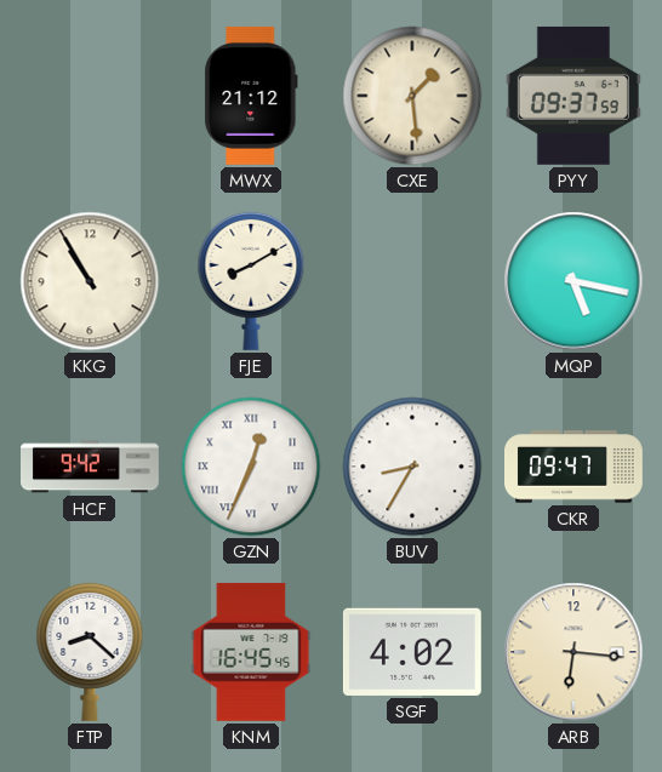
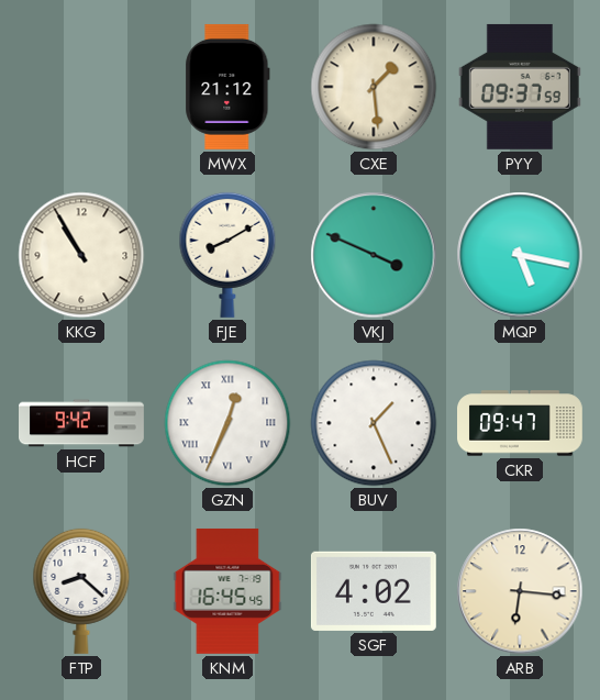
VKJ: none -> 3:49
BUV: 8:35 -> 1:26
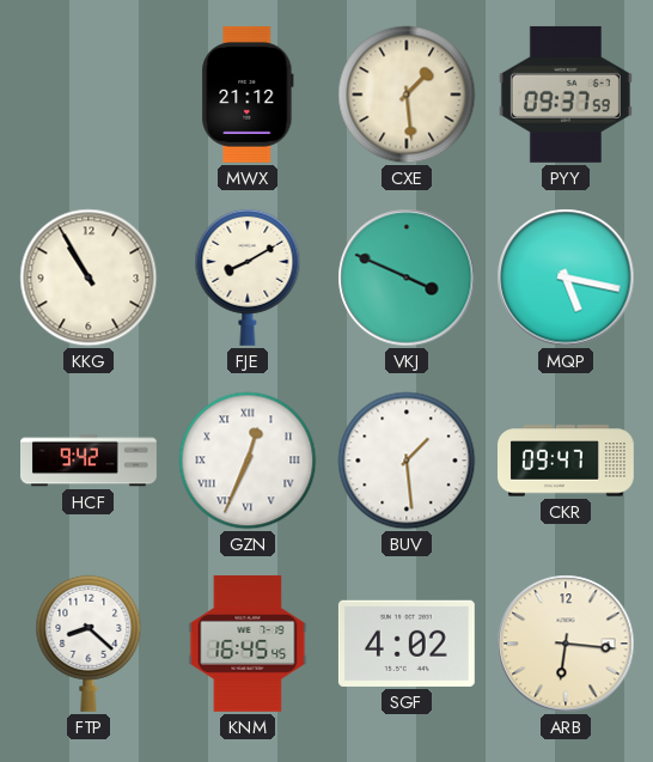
BUV: 1:26 -> 1:29
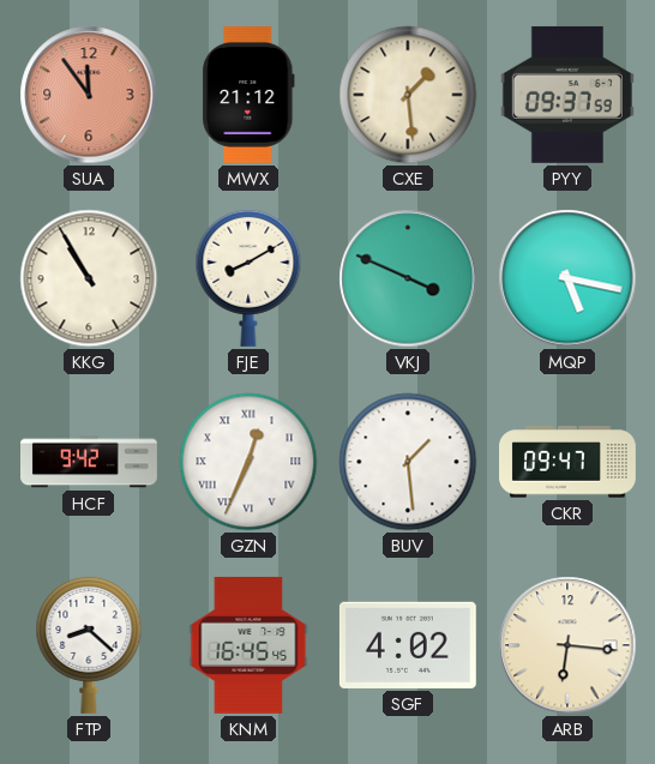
SUA: none -> 11:54
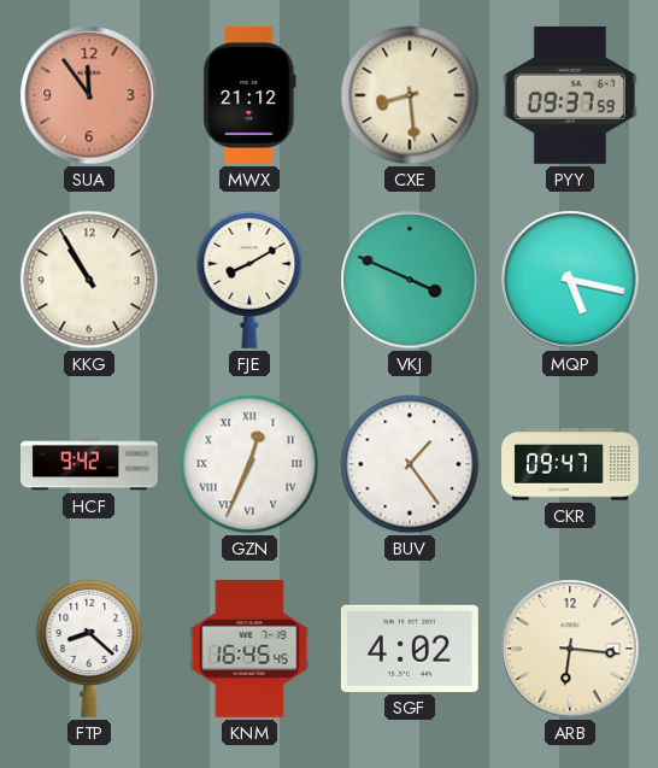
CXE: 1:29 -> 8:29
BUV: 1:29 -> 1:24
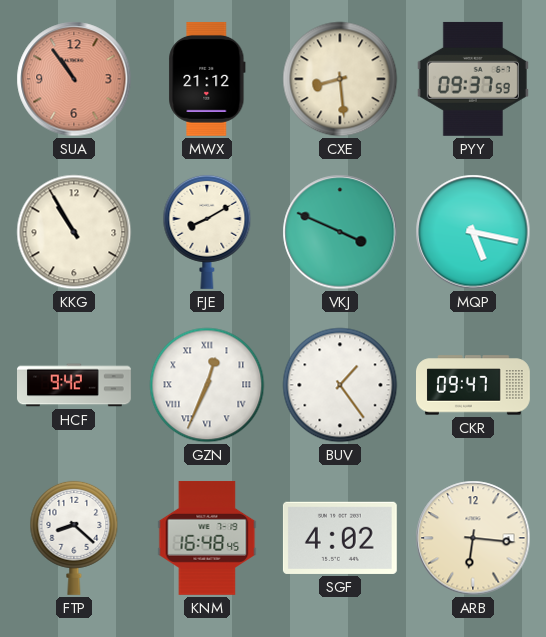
SUA: 11:54 -> 10:54
KNM: 16:45 -> 16:48
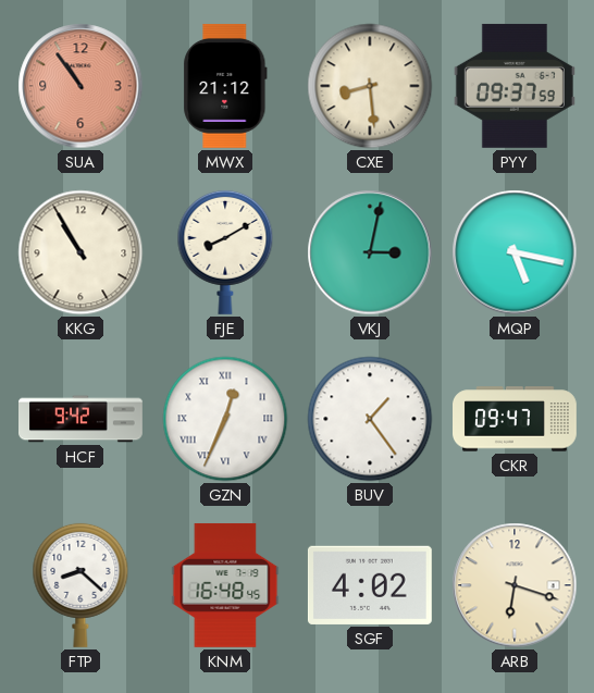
VKJ: 3:49 -> 3:02
ARB: 6:16 -> 6:18
